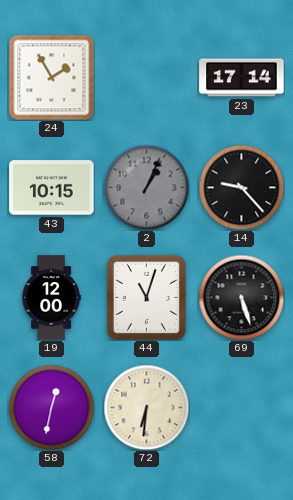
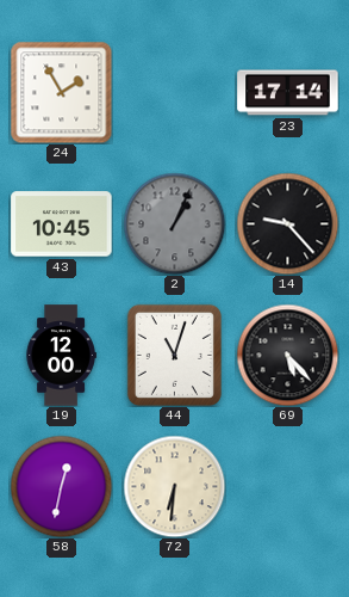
43: 10:15 -> 10:45
69: 5:27 -> 5:23
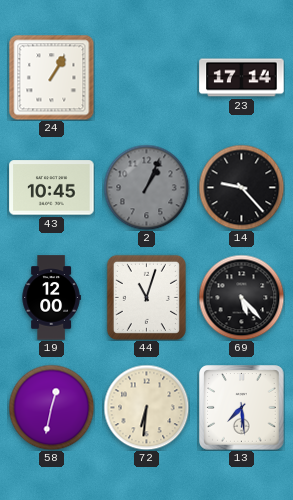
24: 1:55 -> 1:05
13: none -> 7:29
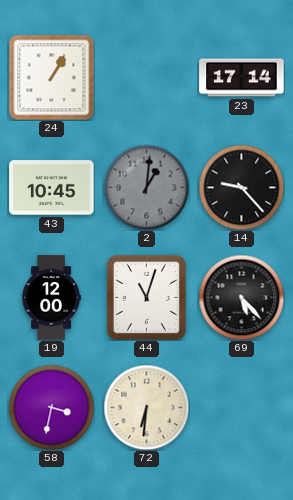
2: 1:04 -> 1:01
58: 12:32 -> 3:32
13: 7:29 -> none
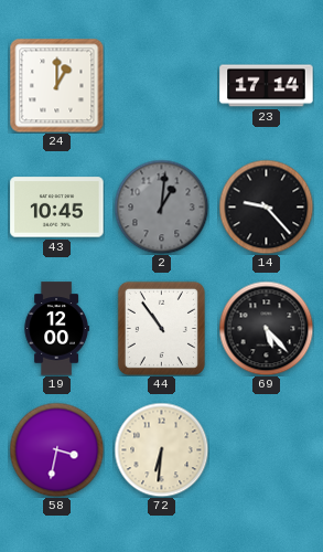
24: 1:05 -> 1:00
44: 11:03 -> 10:54
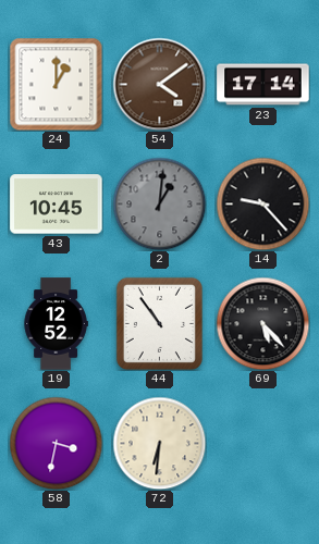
54: none -> 4:09
19: 12:00 -> 12:52
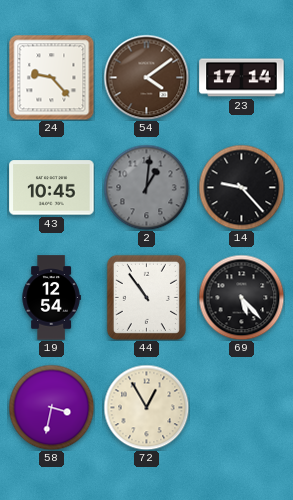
24: 1:00 -> 9:23
19: 12:52 -> 12:54
72: 6:31 -> 12:55
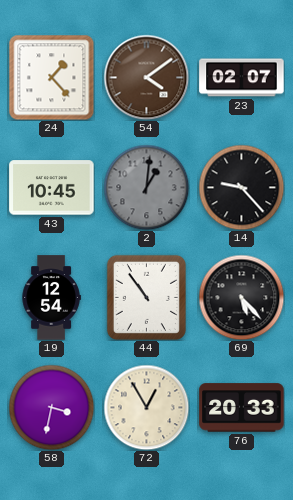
24: 9:23 -> 1:23
23: 17:14 -> 02:07
76: none -> 20:33
